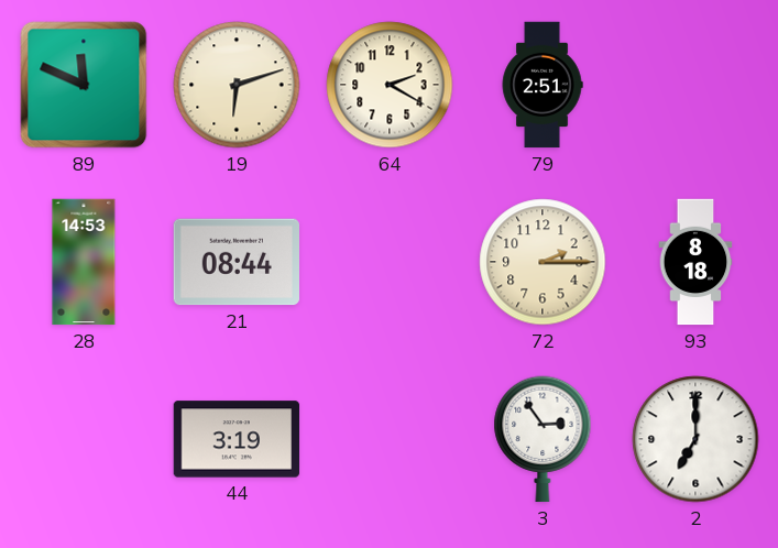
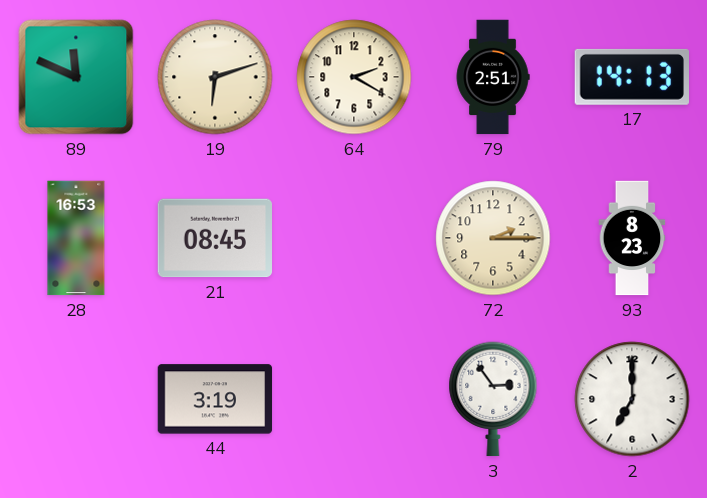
17: none -> 14:13
28: 14:53 -> 16:53
21: 08:44 -> 08:45
93: 8:18 -> 8:23
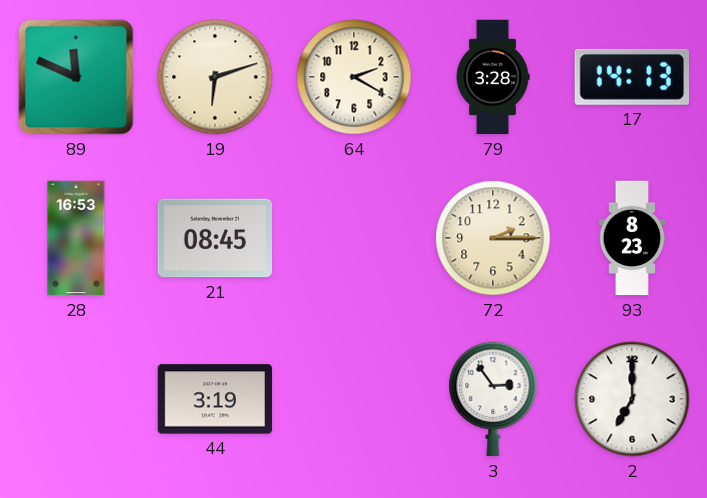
79: 2:51 -> 3:28
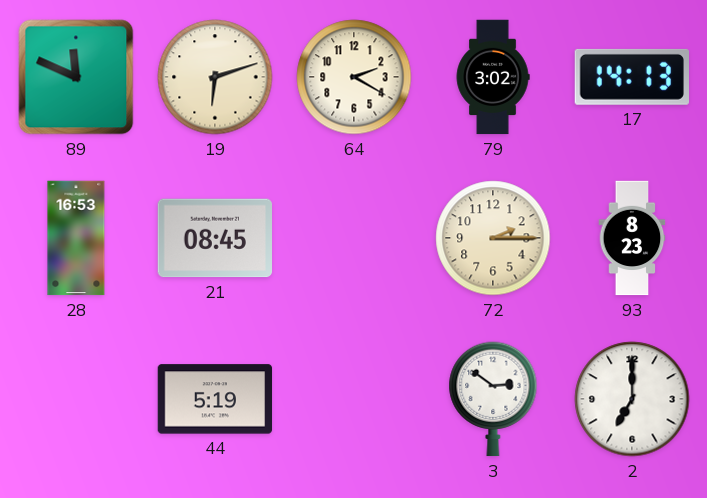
79: 3:28 -> 3:02
44: 3:19 -> 5:19
3: 2:54 -> 2:51
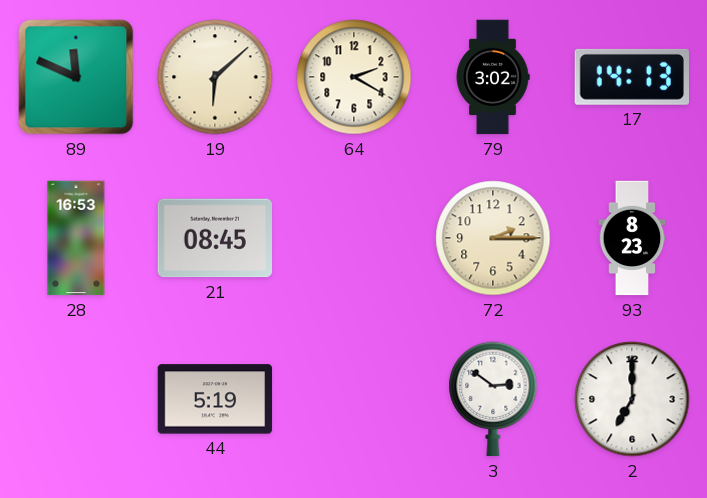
19: 6:12 -> 6:08
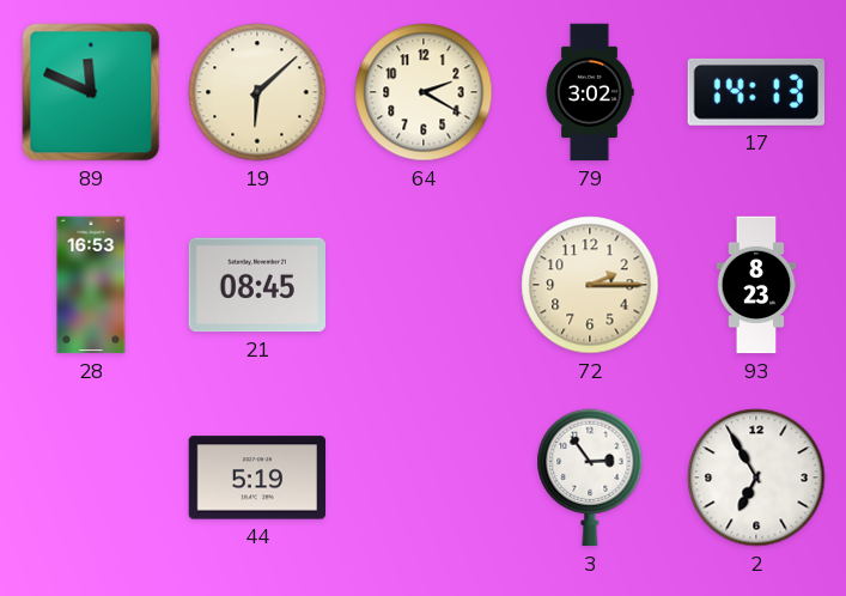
3: 2:51 -> 2:54
2: 7:00 -> 6:55
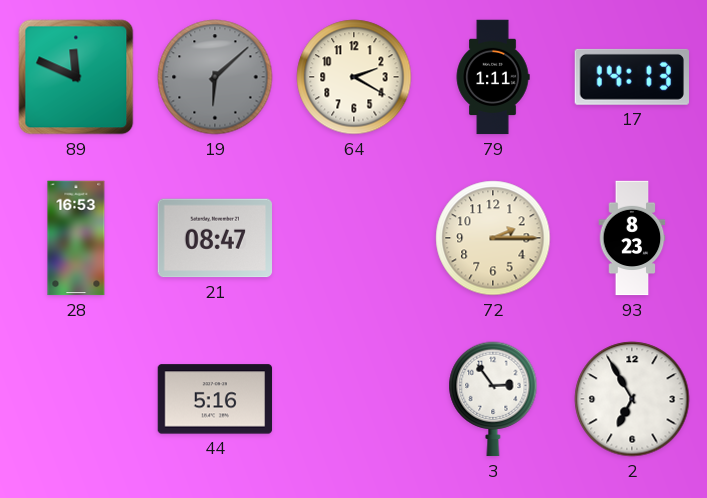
19 dial: cream -> grey
79: 3:02 -> 1:11
21: 08:45 -> 08:47
44: 5:19 -> 5:16
